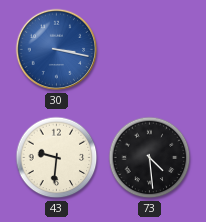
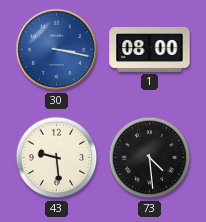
1: none -> 08:00
43: 9:31 -> 9:29
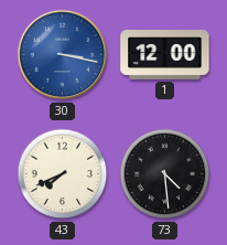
1: 08:00 -> 12:00
43: 9:29 -> 7:41
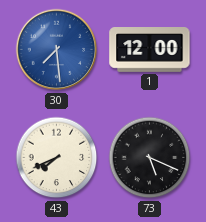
30: 3:17 -> 7:29
73: 4:29 -> 5:19
